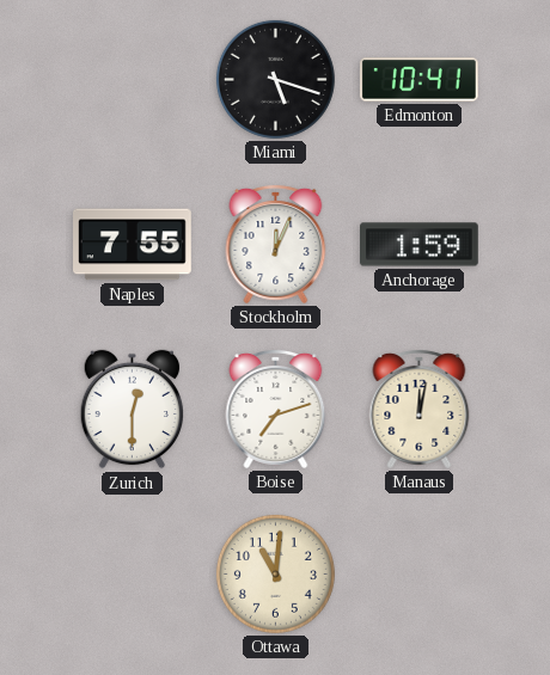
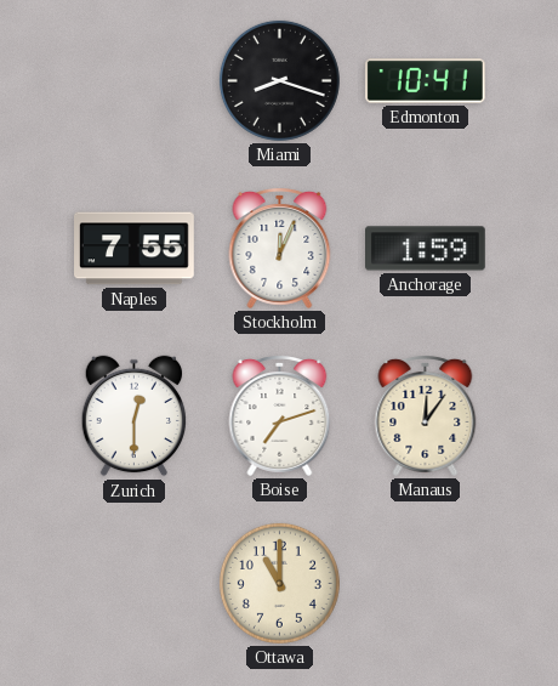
Miami: 5:18 -> 8:18
Manaus: 12:02 -> 12:06
Ottawa: 11:01 -> 11:00
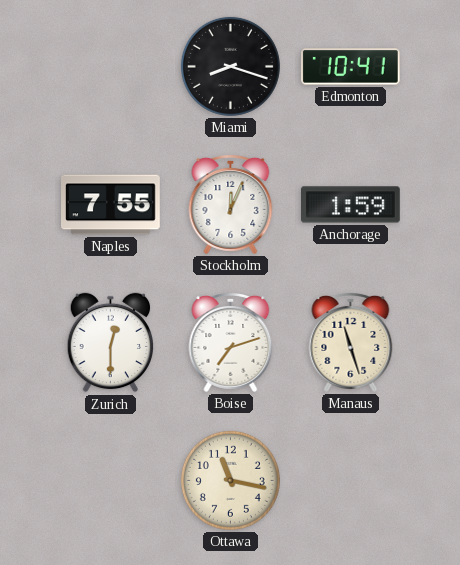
Manaus: 12:06 -> 11:27
Ottawa: 11:00 -> 11:17
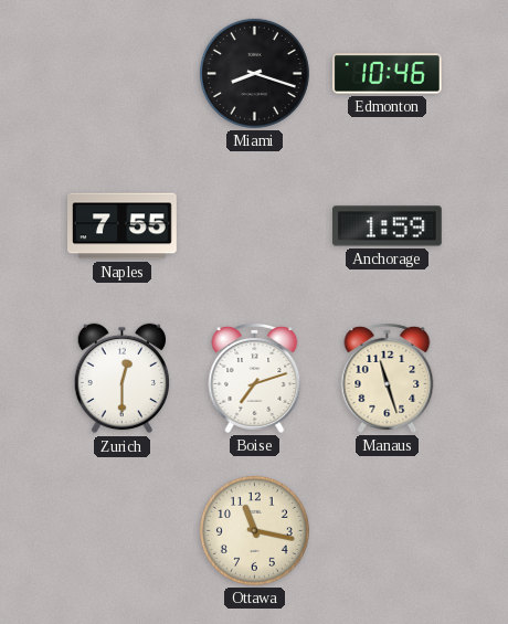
Edmonton: 10:41 -> 10:46
Stockholm: 12:04 -> none
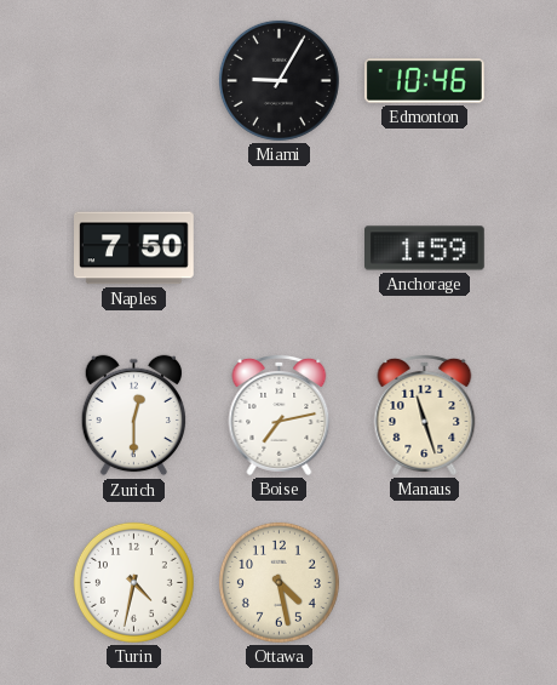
Miami: 8:18 -> 9:05
Naples: 7:55 -> 7:50
Boise: 7:12 -> 7:13
Turin: none -> 4:32
Ottawa: 11:17 -> 4:28
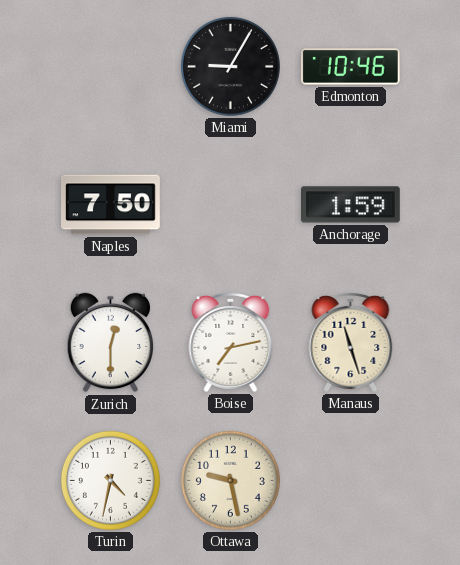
Ottawa: 4:28 -> 9:28
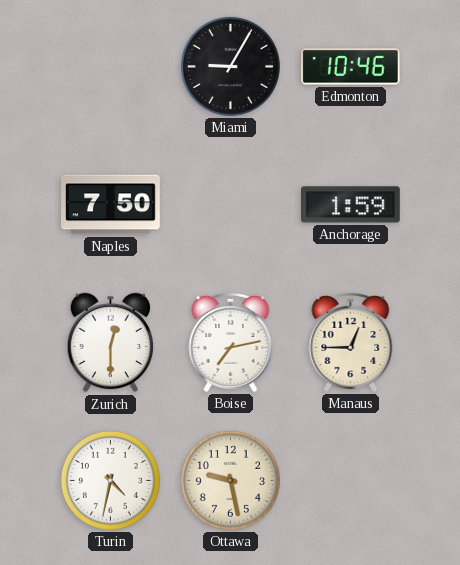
Manaus: 11:27 -> 12:45
